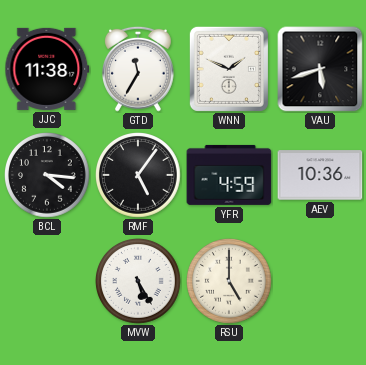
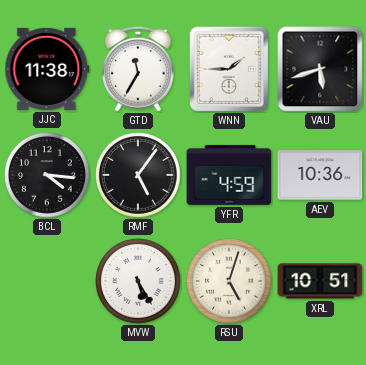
WNN: 1:49 -> 1:45
RSU: 5:00 -> 5:03
XRL: none -> 10:51
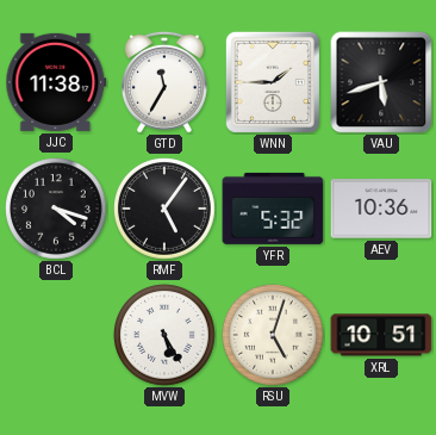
BCL: 4:16 -> 4:18
YFR: 4:59 -> 5:32
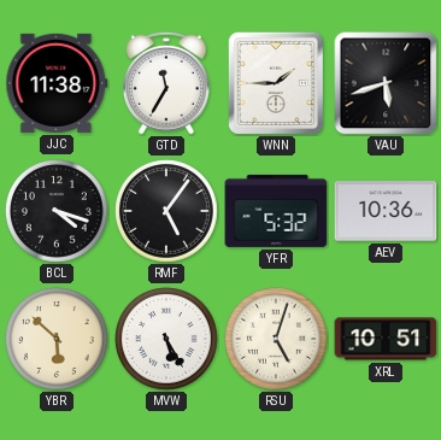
YBR: none -> 5:52
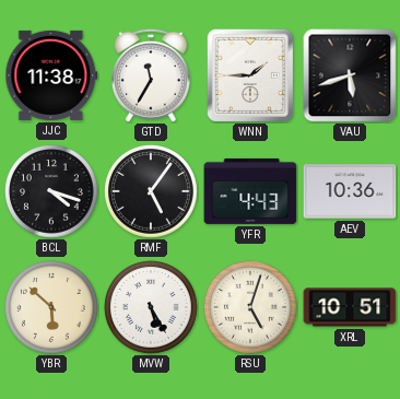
YFR: 5:32 -> 4:43
